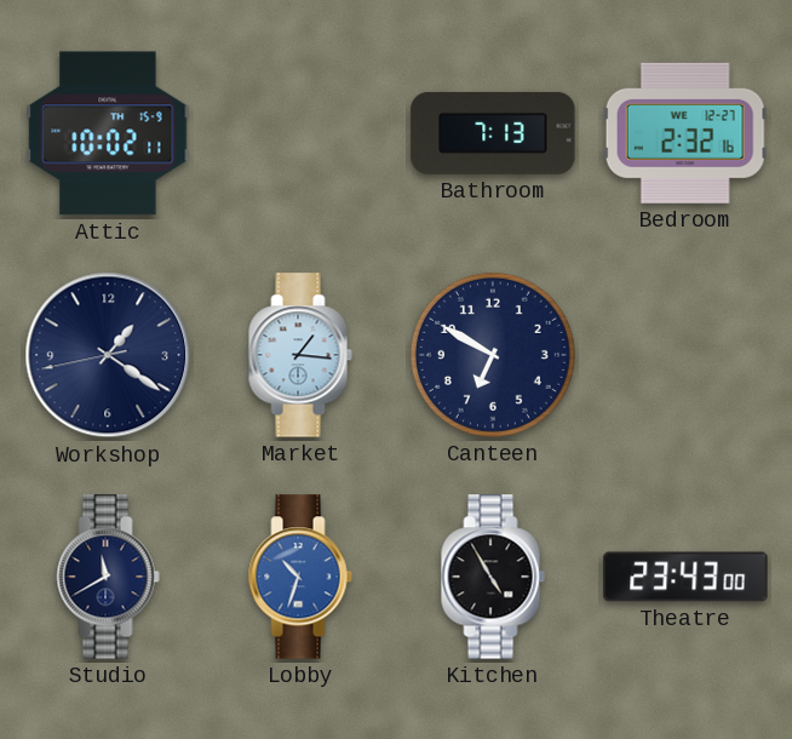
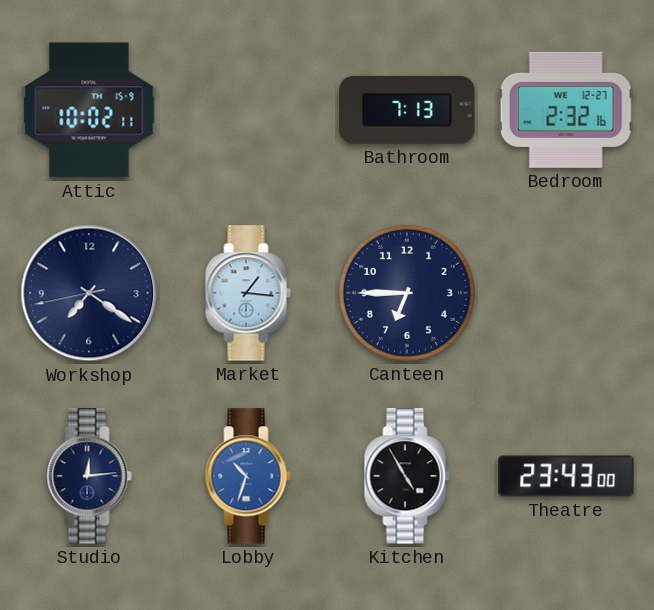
Workshop: 1:20 -> 7:20
Canteen: 6:50 -> 6:45
Studio: 11:40 -> 12:14
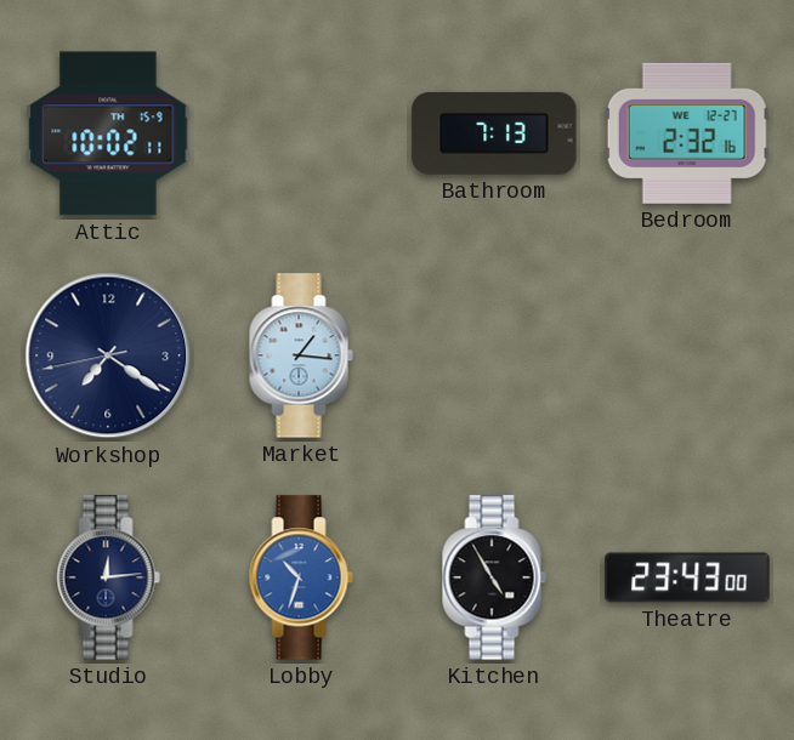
Canteen: 6:45 -> none
